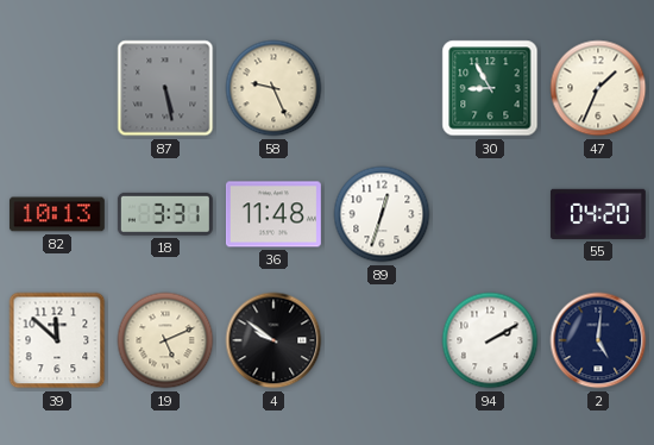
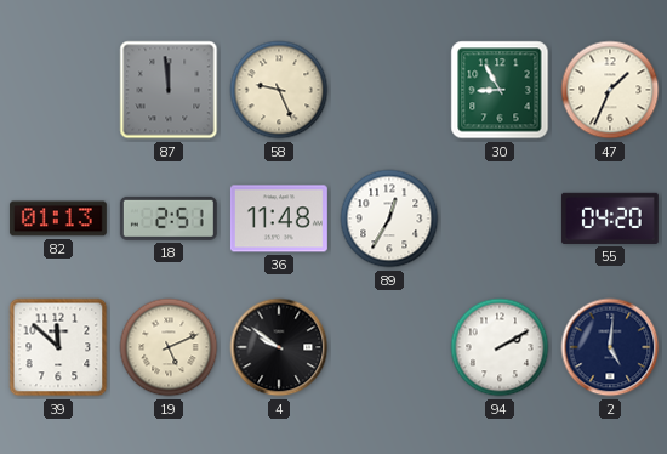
87: 5:28 -> 11:59
82: 10:13 -> 01:13
18: 3:31 -> 2:51
89: 12:33 -> 12:35
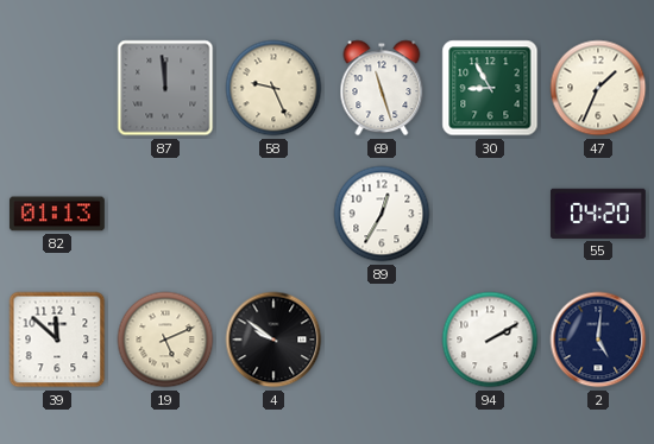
69: none -> 11:27
18: 2:51 -> none
36: 11:48 -> none
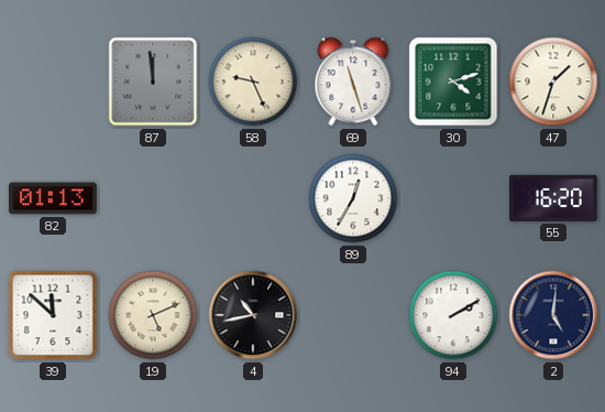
30: 8:55 -> 4:12
47: 1:34 -> 1:33
55: 04:20 -> 16:20
4: 9:51 -> 10:43
